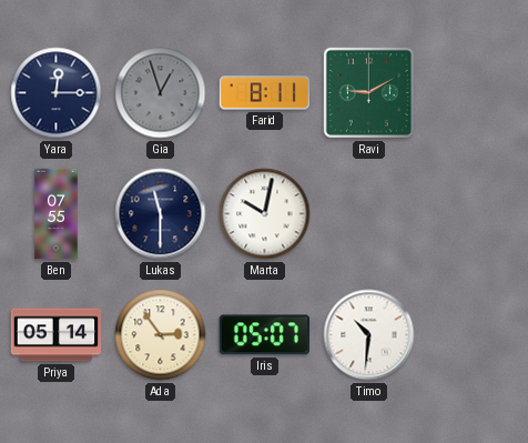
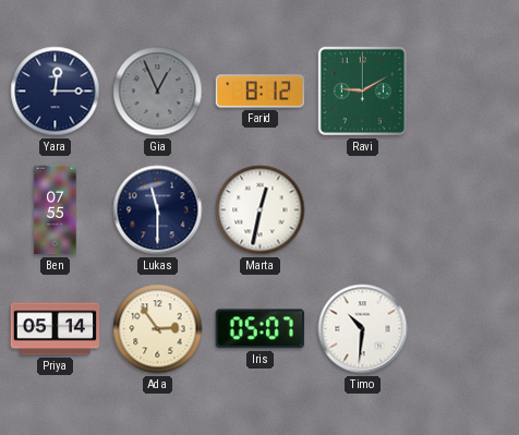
Gia: 12:57 -> 12:56
Farid: 8:11 -> 8:12
Marta: 10:02 -> 12:32
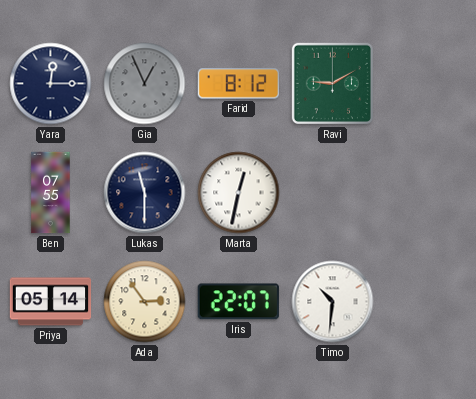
Iris: 05:07 -> 22:07
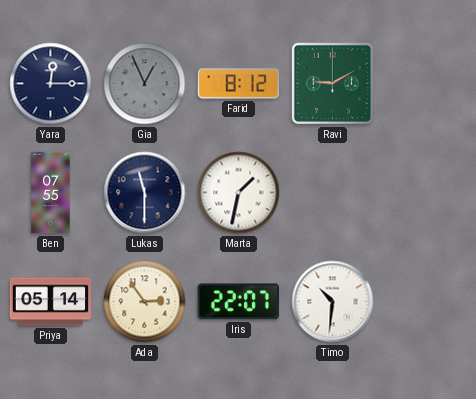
Marta: 12:32 -> 1:32
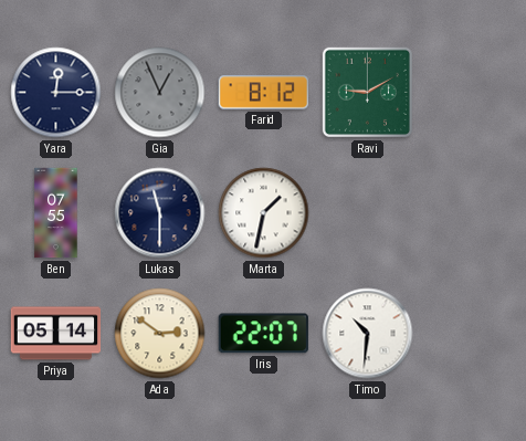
Ada: 2:54 -> 2:51
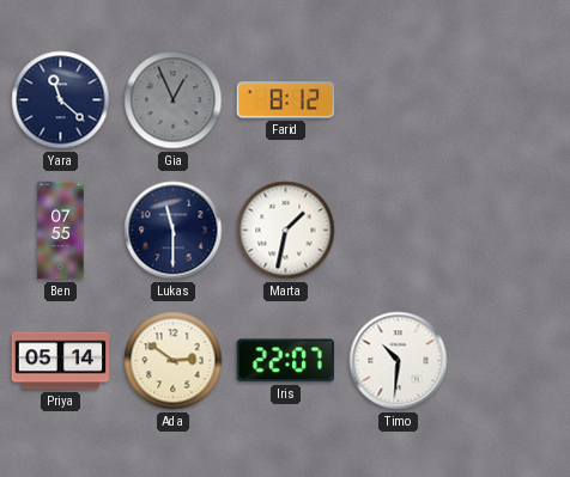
Yara: 12:15 -> 11:22
Ravi: 9:10 -> none
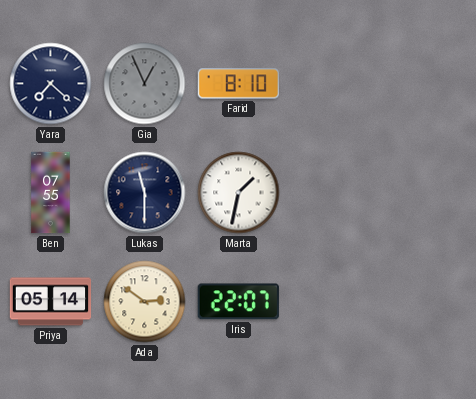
Yara: 11:22 -> 7:22
Farid: 8:12 -> 8:10
Timo: 10:31 -> none
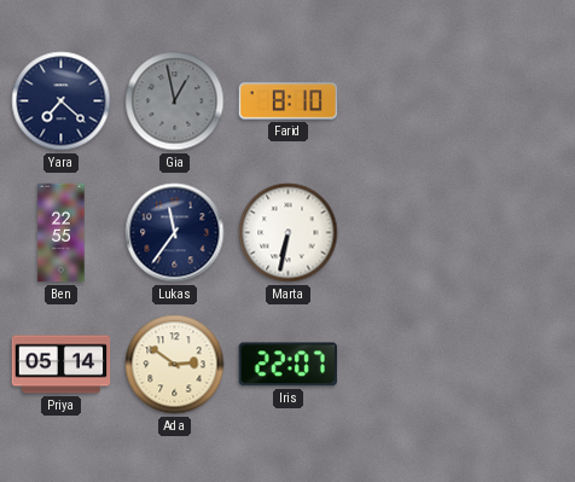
Gia: 12:56 -> 12:58
Ben: 07:55 -> 22:55
Lukas: 11:30 -> 11:36
Marta: 1:32 -> 6:32
